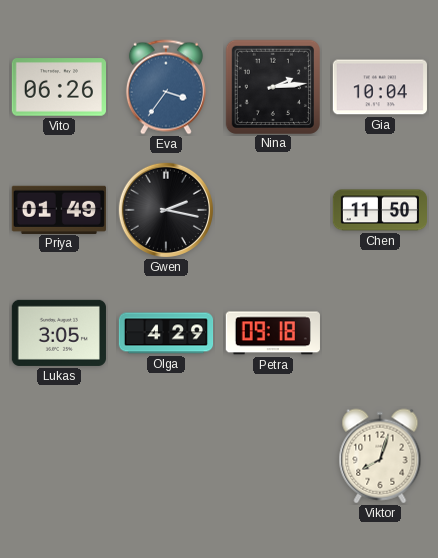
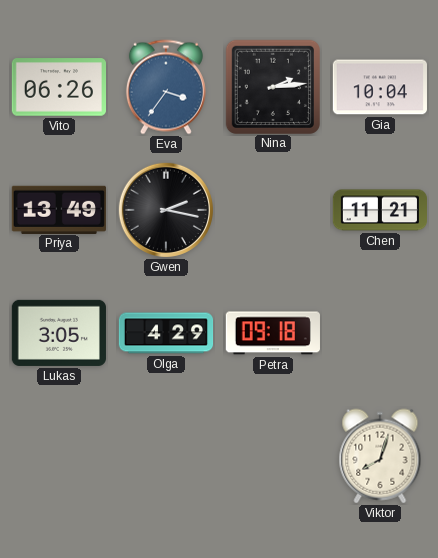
Priya: 01:49 -> 13:49
Chen: 11:50 -> 11:21
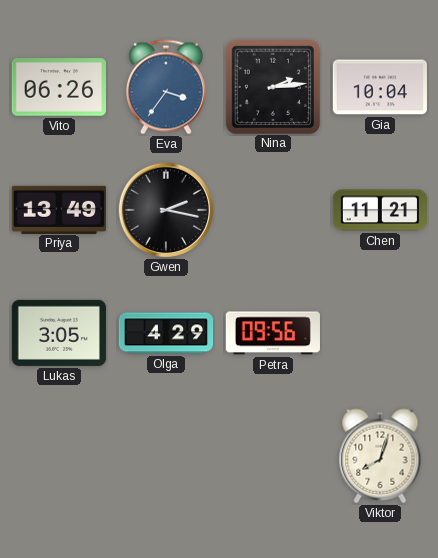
Petra: 09:18 -> 09:56
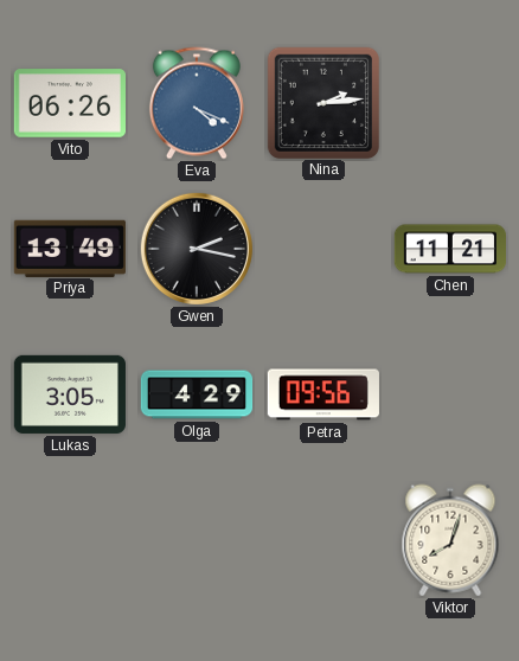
Eva: 3:36 -> 4:19
Gia: 10:04 -> none
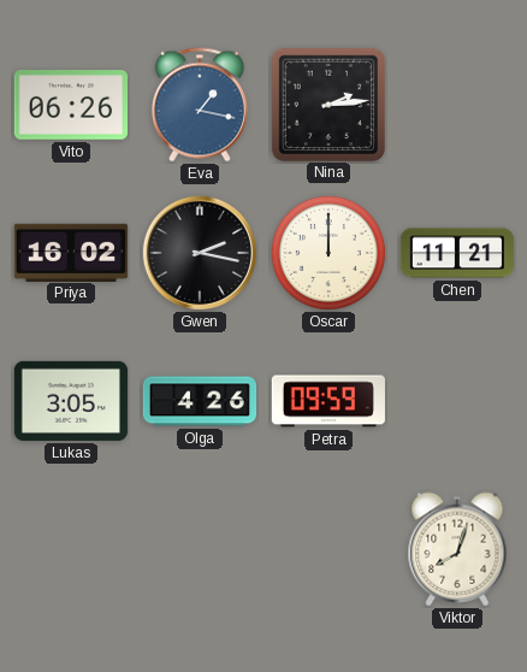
Eva: 4:19 -> 1:17
Priya: 13:49 -> 16:02
Oscar: none -> 12:00
Olga: 4:29 -> 4:26
Petra: 09:56 -> 09:59
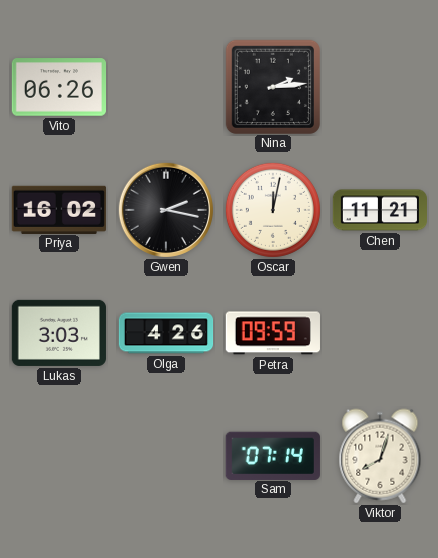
Eva: 1:17 -> none
Oscar: 12:00 -> 12:02
Lukas: 3:05 -> 3:03
Sam: none -> 07:14
